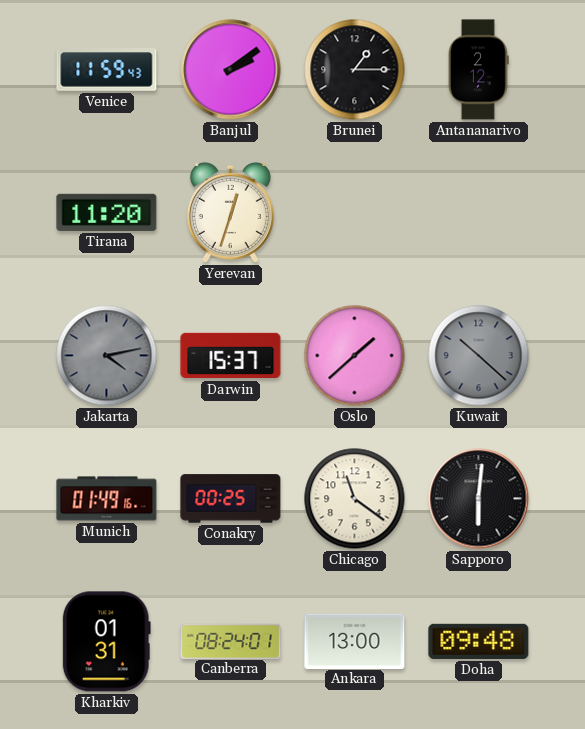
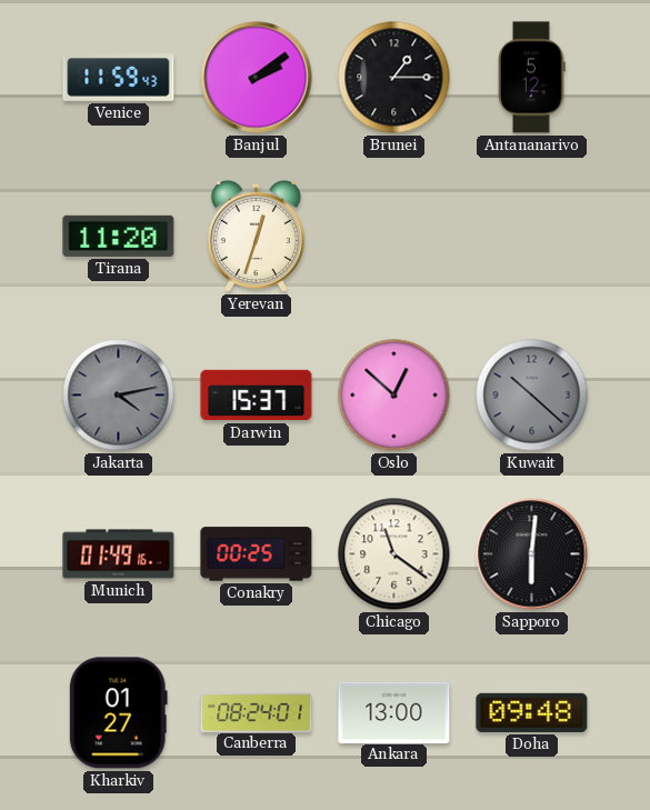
Antananarivo: 2:12 -> 5:12
Oslo: 1:38 -> 12:52
Kharkiv: 01:31 -> 01:27
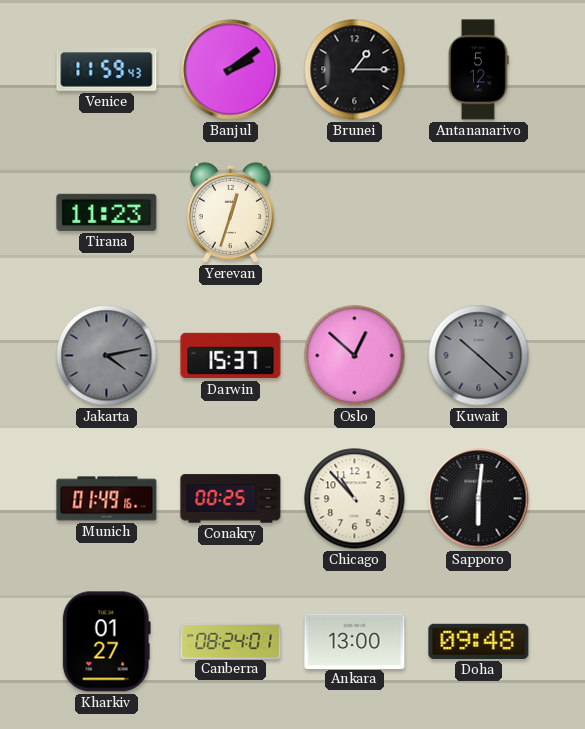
Tirana: 11:20 -> 11:23
Chicago: 11:21 -> 10:53
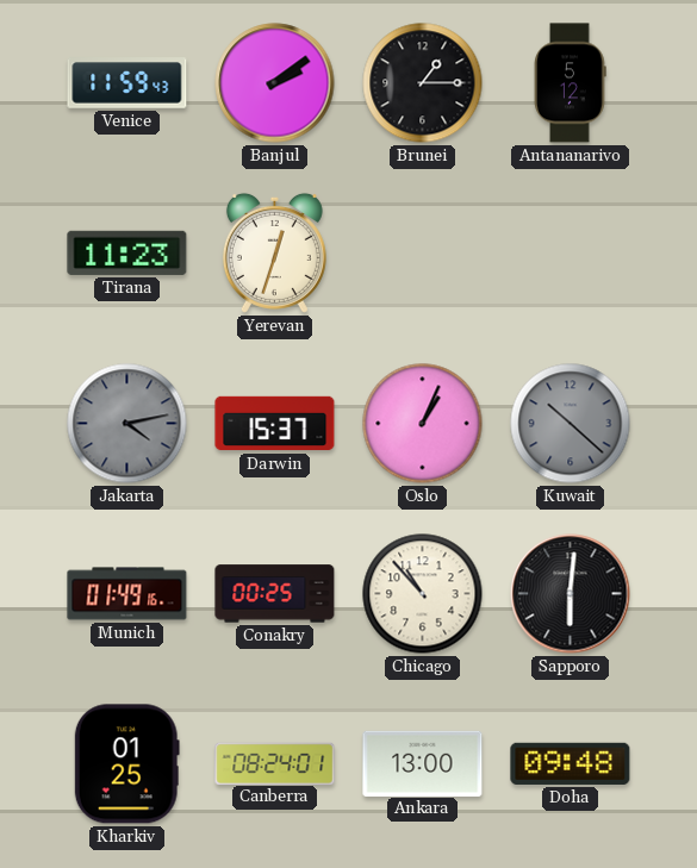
Oslo: 12:52 -> 1:04
Kharkiv: 01:27 -> 01:25
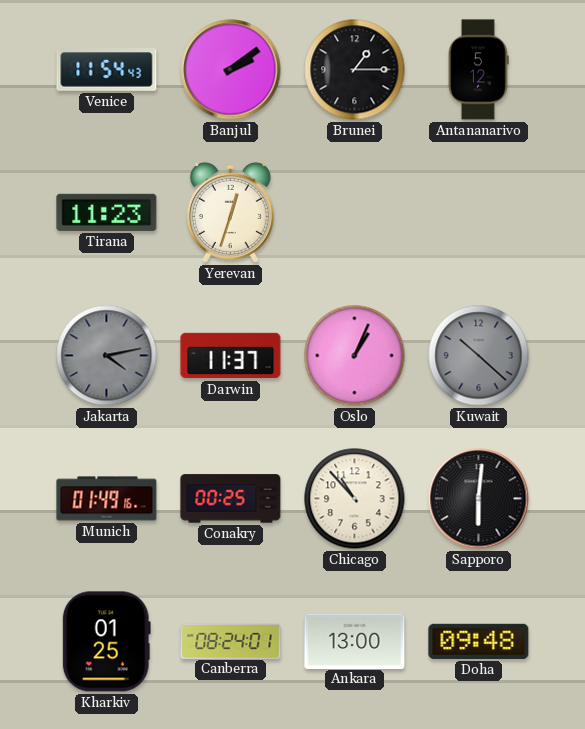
Venice: 11:59 -> 11:54
Darwin: 15:37 -> 11:37
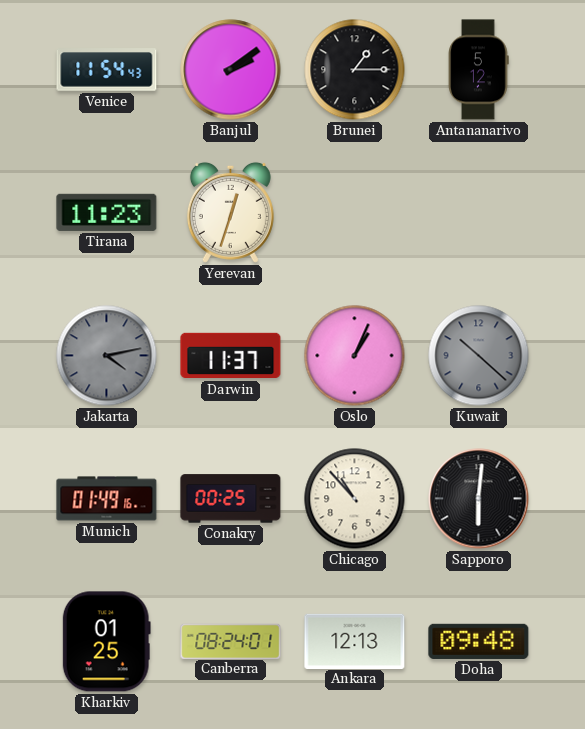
Ankara: 13:00 -> 12:13
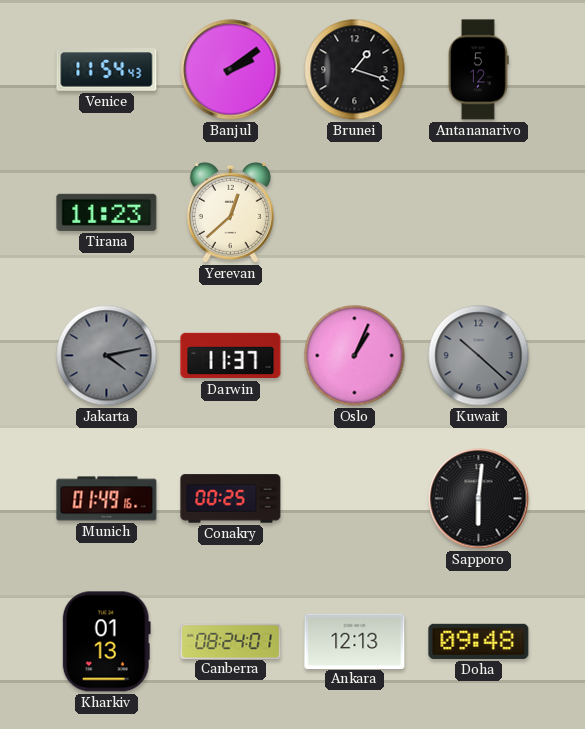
Brunei: 1:15 -> 1:18
Yerevan: 12:33 -> 12:38
Chicago: 10:53 -> none
Kharkiv: 01:25 -> 01:13
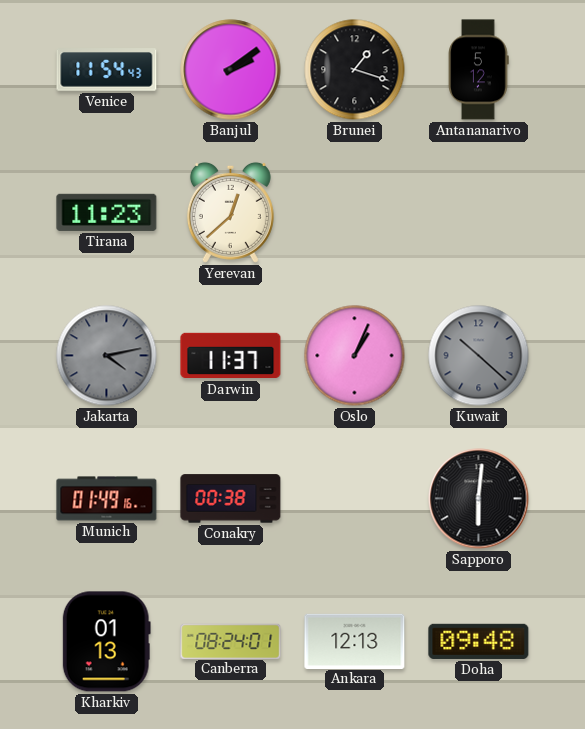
Conakry: 00:25 -> 00:38
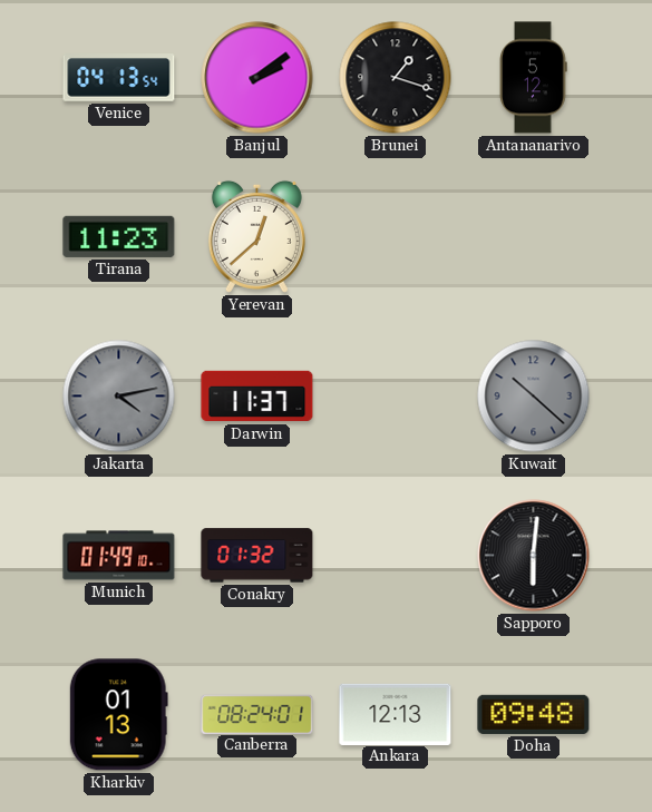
Venice: 11:54 -> 04:13
Oslo: 1:04 -> none
Munich: 01:49:16 -> 01:49:10
Conakry: 00:38 -> 01:32
